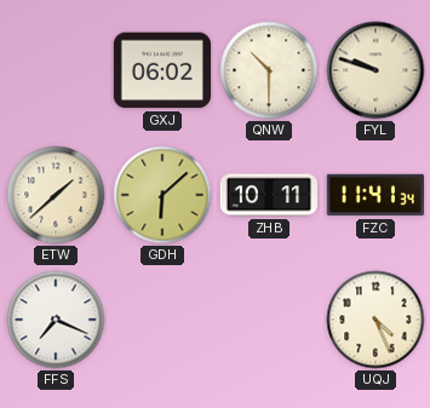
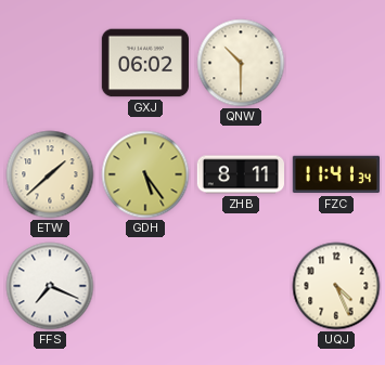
FYL: 9:48 -> none
GDH: 6:08 -> 5:24
ZHB: 10:11 -> 8:11
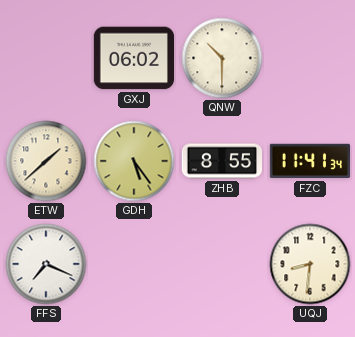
ZHB: 8:11 -> 8:55
UQJ: 4:26 -> 8:31
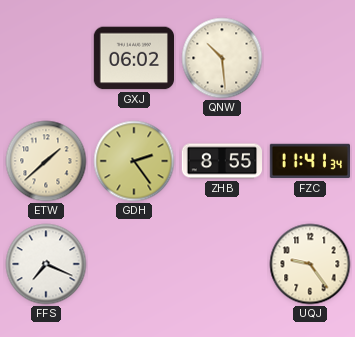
QNW: 10:30 -> 10:29
GDH: 5:24 -> 2:24
UQJ: 8:31 -> 9:24
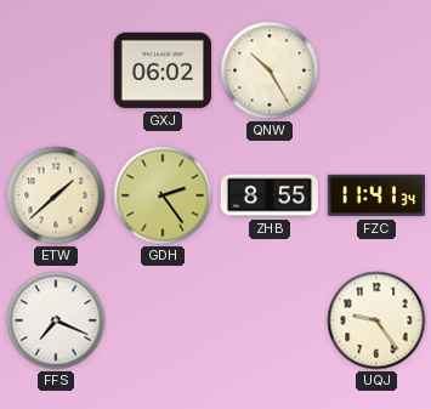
QNW: 10:29 -> 10:25
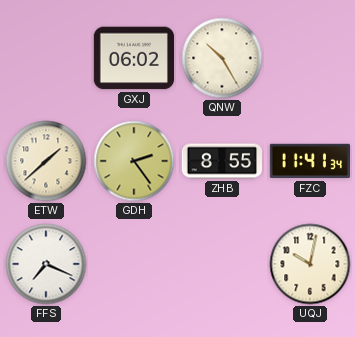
UQJ: 9:24 -> 10:02
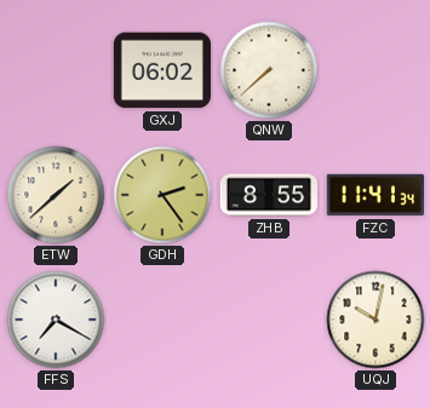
QNW: 10:25 -> 7:38
FFS: 7:19 -> 7:20
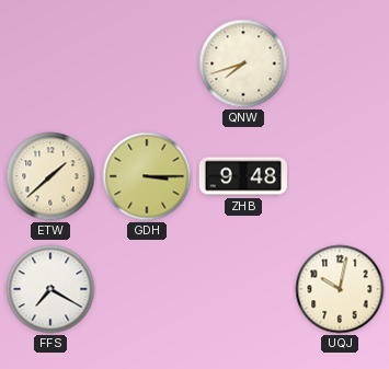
GXJ: 06:02 -> none
QNW: 7:38 -> 7:42
GDH: 2:24 -> 3:15
ZHB: 8:55 -> 9:48
FZC: 11:41 -> none
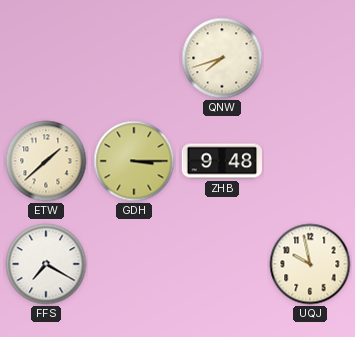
UQJ: 10:02 -> 9:58
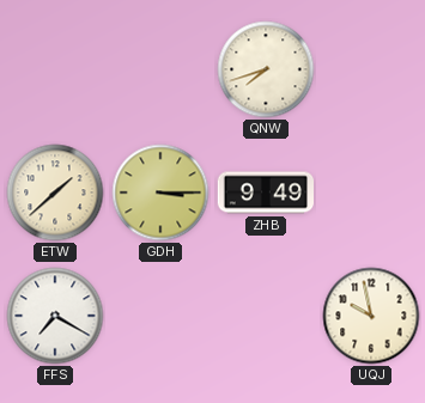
ZHB: 9:48 -> 9:49
